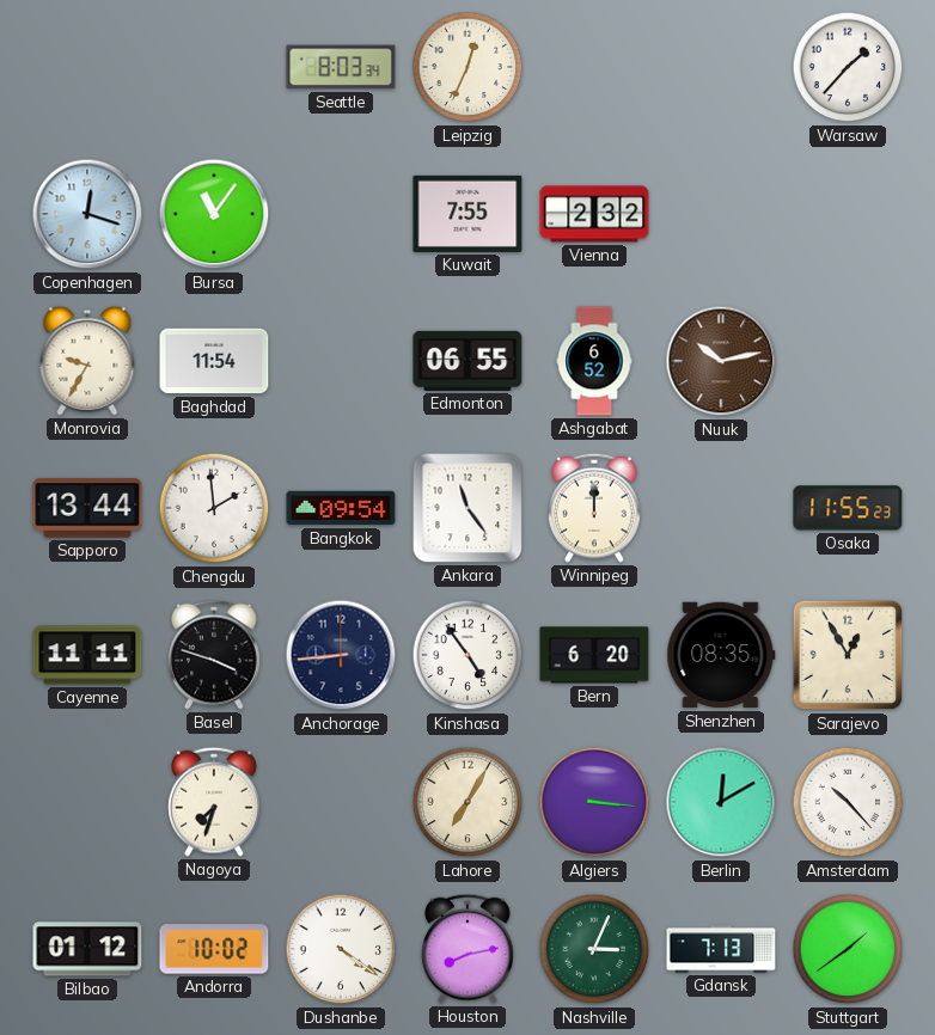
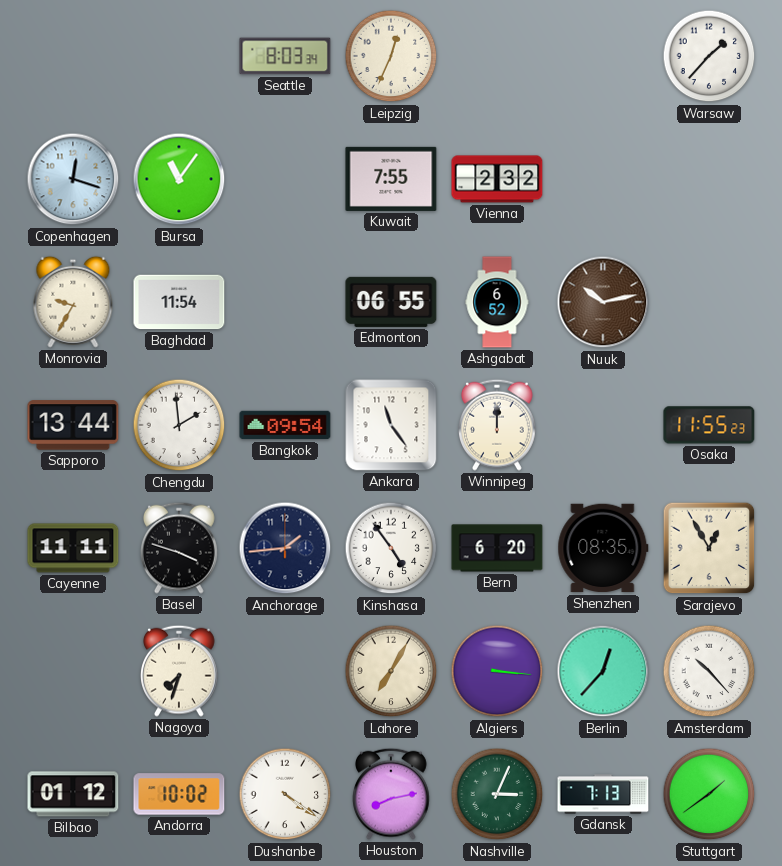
Anchorage: 8:44 -> 1:44
Berlin: 12:10 -> 12:37
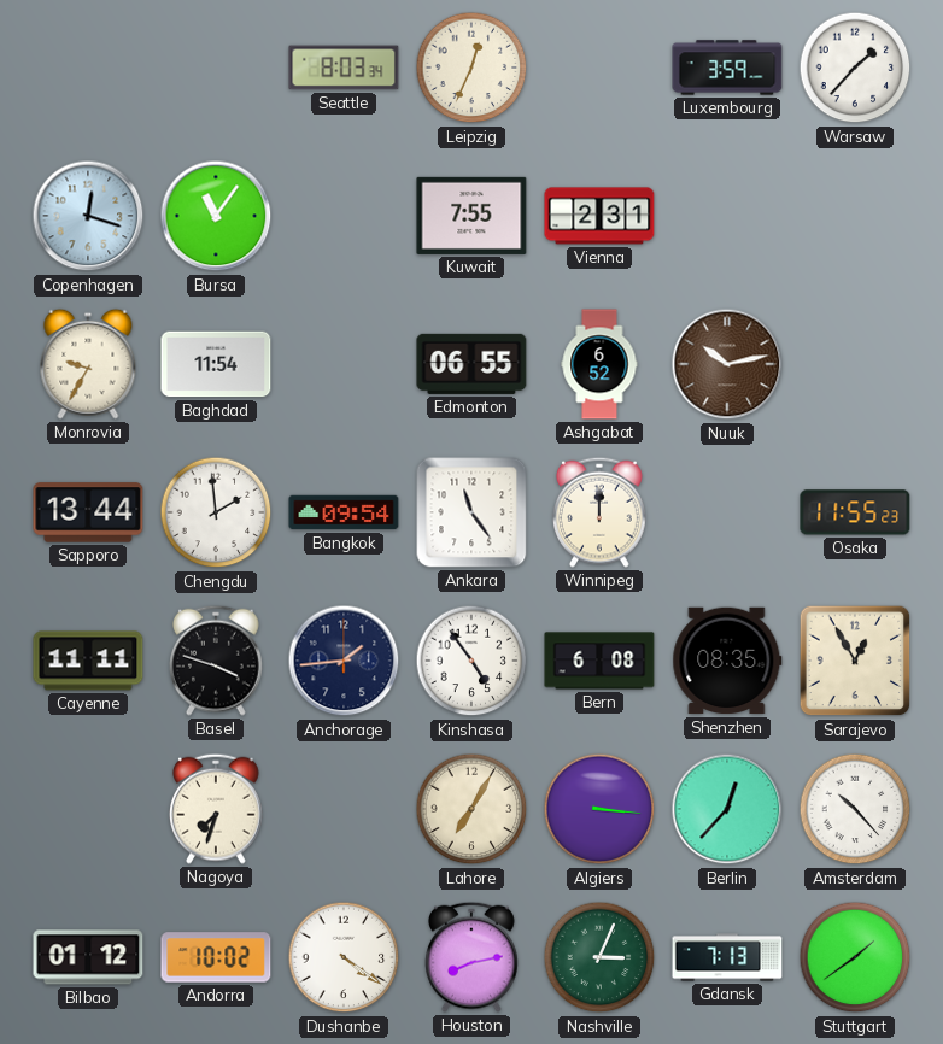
Luxembourg: none -> 3:59
Vienna: 2:32 -> 2:31
Bern: 6:20 -> 6:08
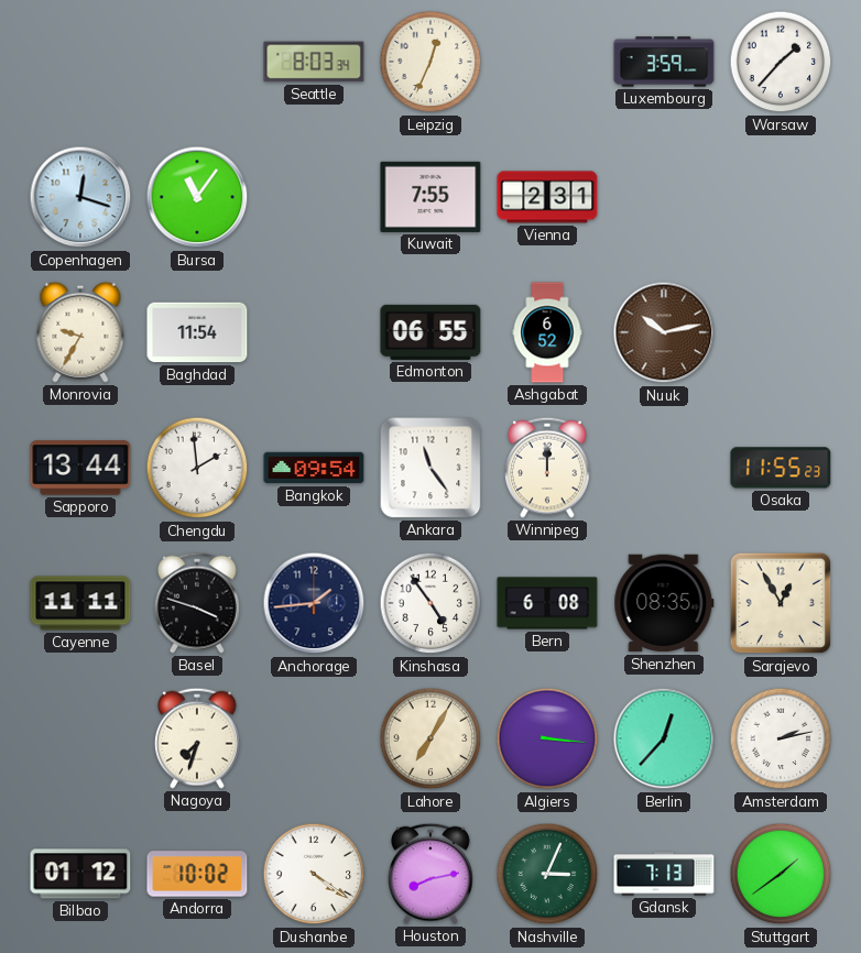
Amsterdam: 10:23 -> 2:13
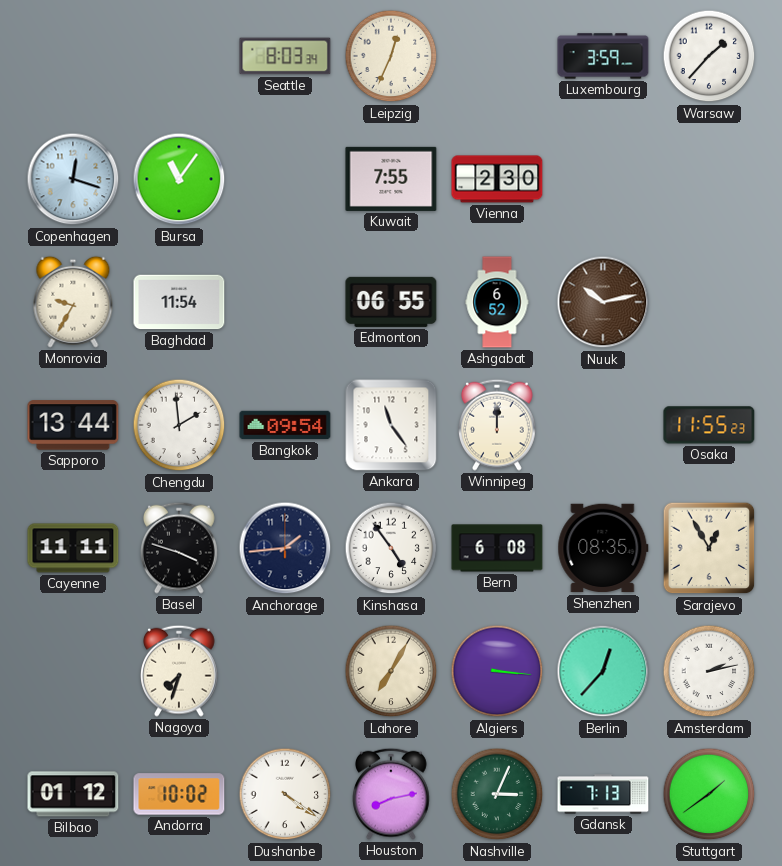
Vienna: 2:31 -> 2:30
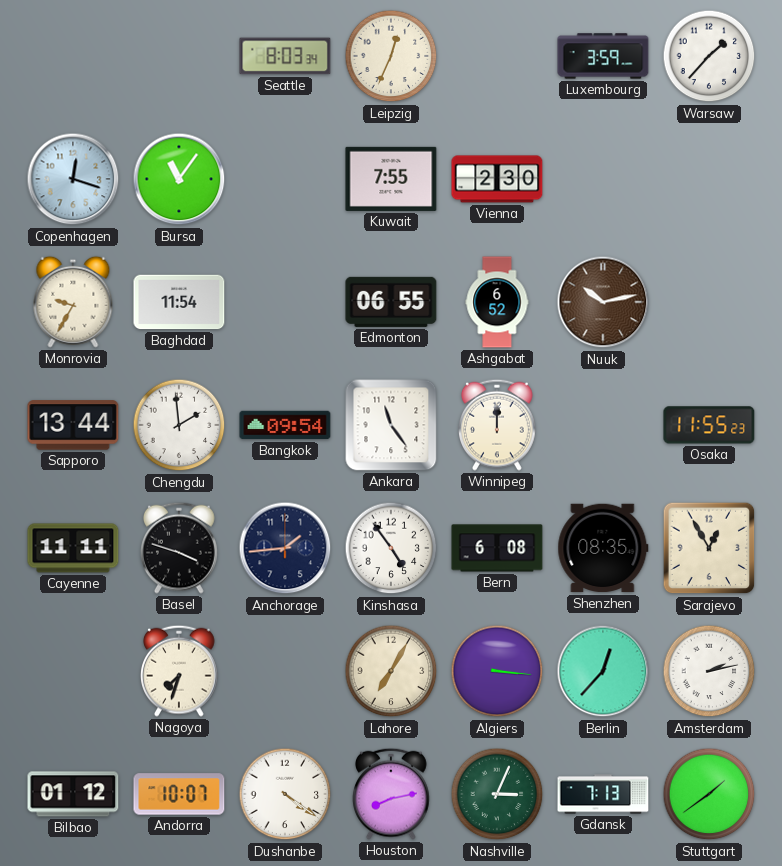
Andorra: 10:02 -> 10:07
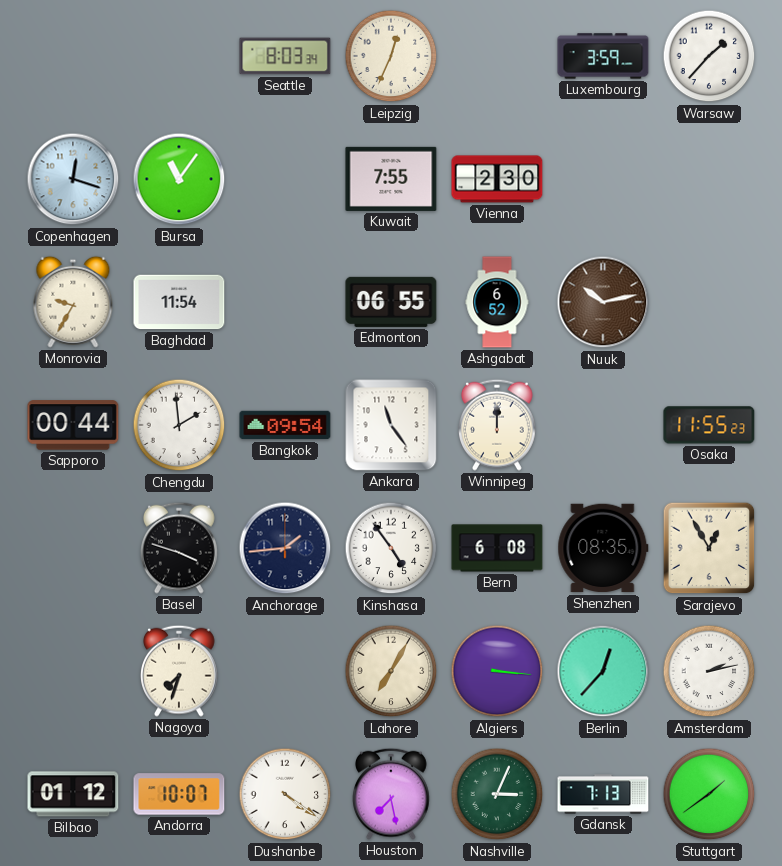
Sapporo: 13:44 -> 00:44
Cayenne: 11:11 -> none
Houston: 8:13 -> 7:28
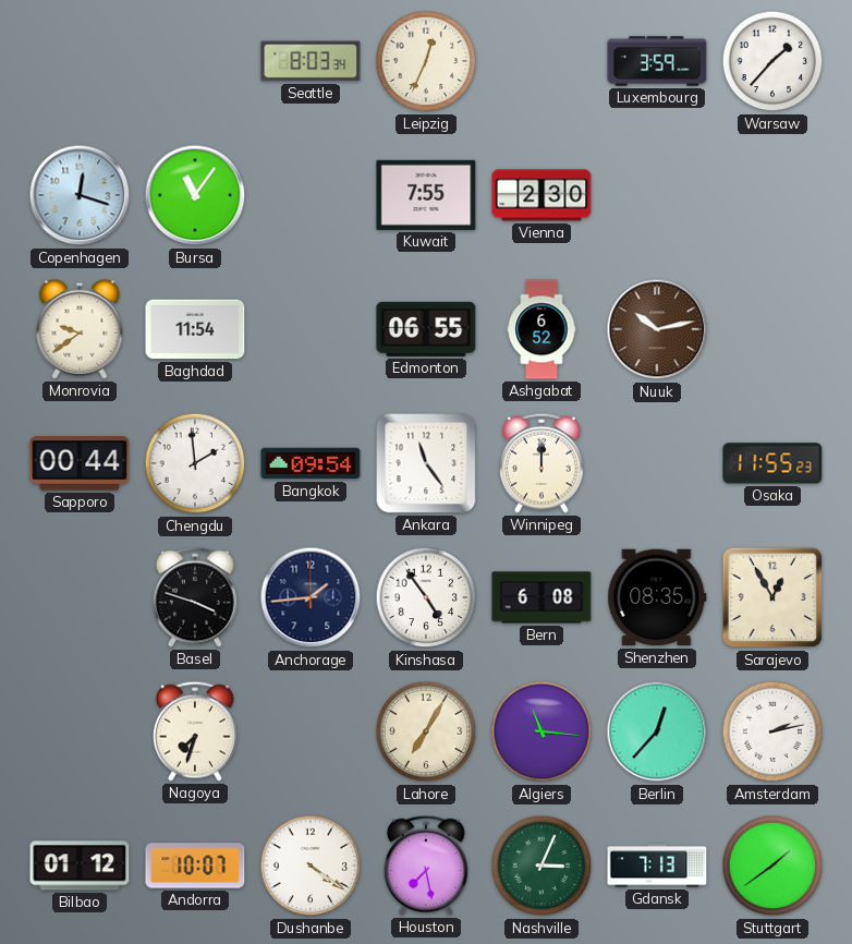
Monrovia: 9:35 -> 9:39
Algiers: 3:16 -> 11:16
